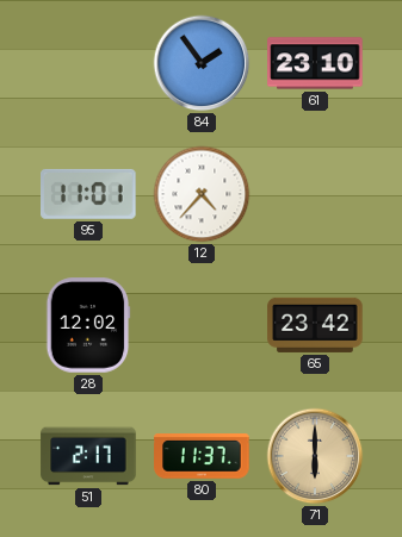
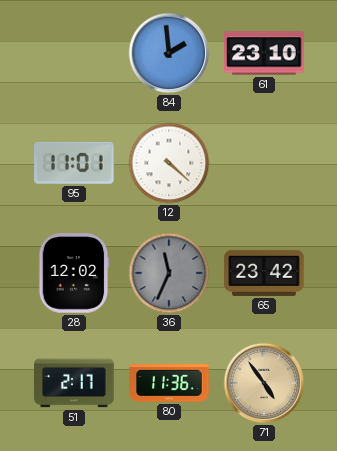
84: 1:54 -> 1:59
12: 4:37 -> 4:22
36: none -> 11:34
80: 11:37 -> 11:36
71: 6:00 -> 4:54
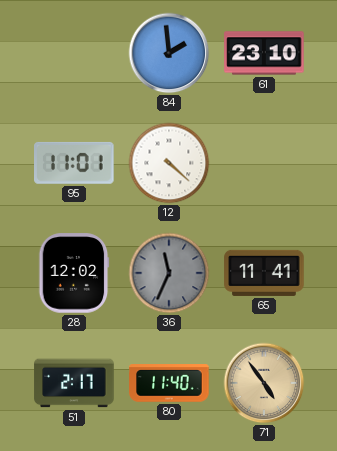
65: 23:42 -> 11:41
80: 11:36 -> 11:40
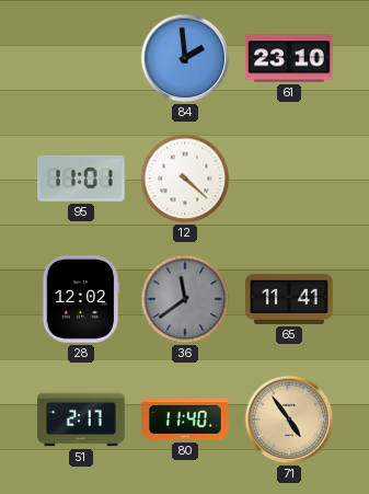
36: 11:34 -> 11:39
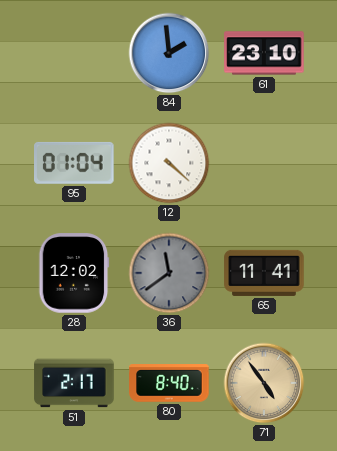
95: 11:01 -> 01:04
80: 11:40 -> 8:40
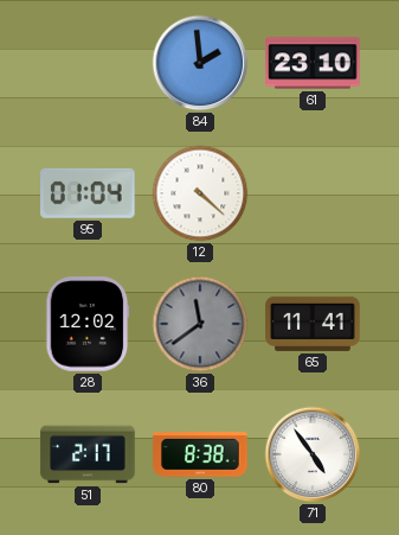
80: 8:40 -> 8:38
71 dial: champagne -> white
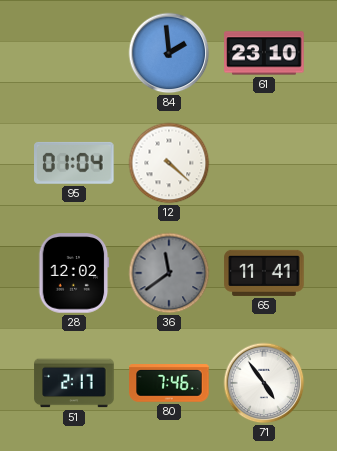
80: 8:38 -> 7:46
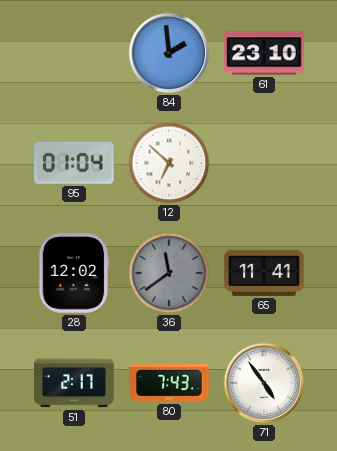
12: 4:22 -> 6:52
80: 7:46 -> 7:43
